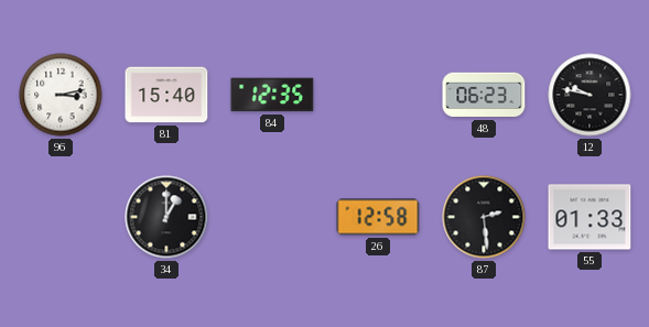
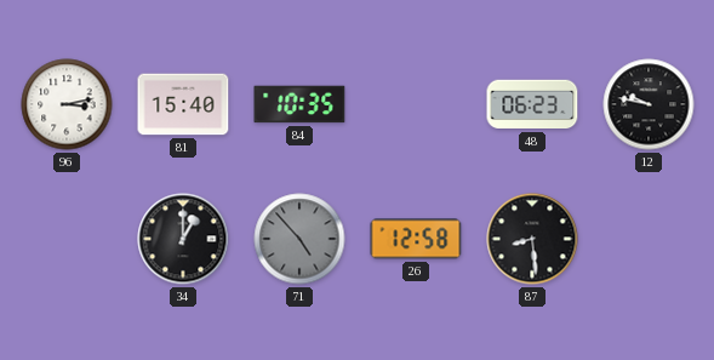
84: 12:35 -> 10:35
71: none -> 4:53
87: 2:29 -> 8:29
55: 01:33 -> none
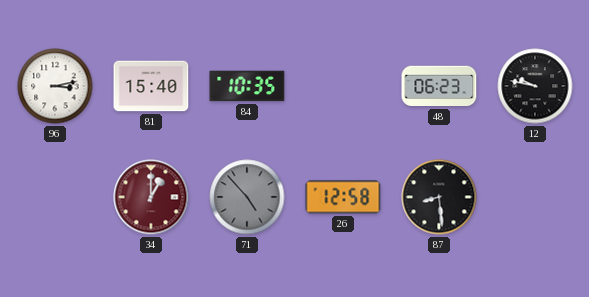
34 dial: black -> burgundy
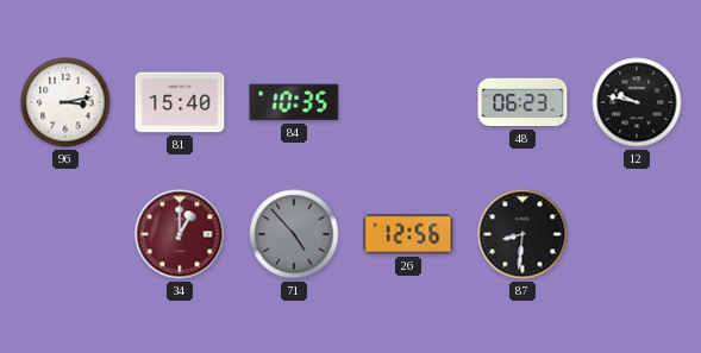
26: 12:58 -> 12:56
87: 8:29 -> 8:31
